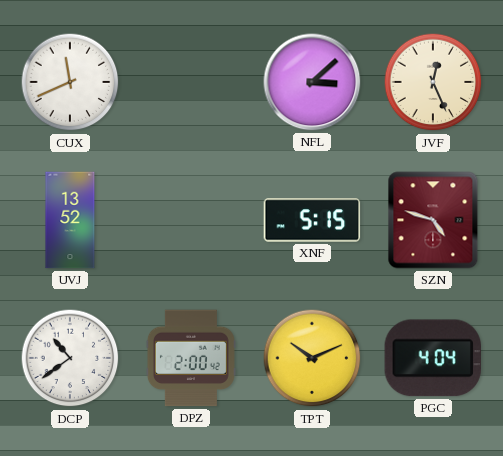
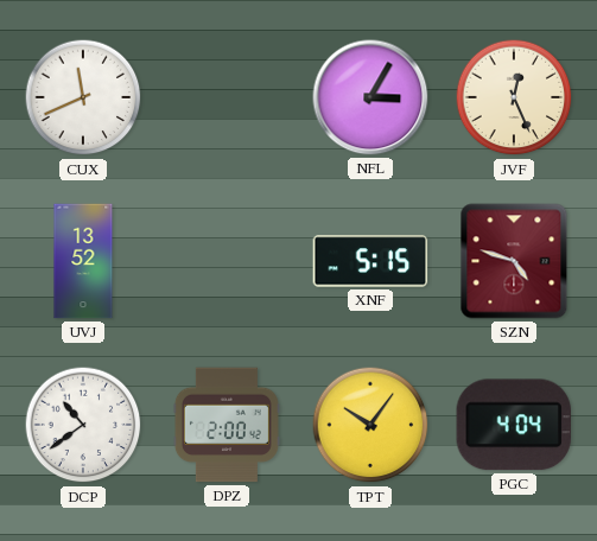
NFL: 3:08 -> 3:05
TPT: 10:11 -> 10:06
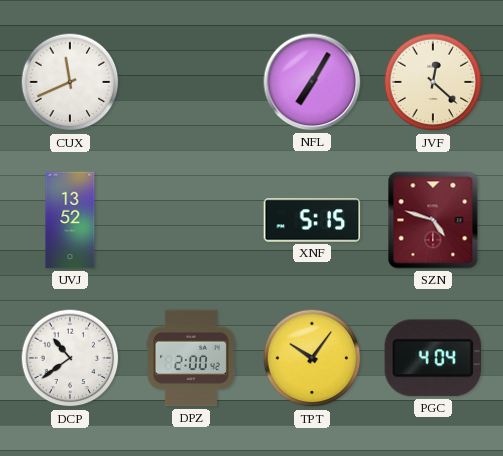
NFL: 3:05 -> 7:05
JVF: 12:26 -> 12:22
